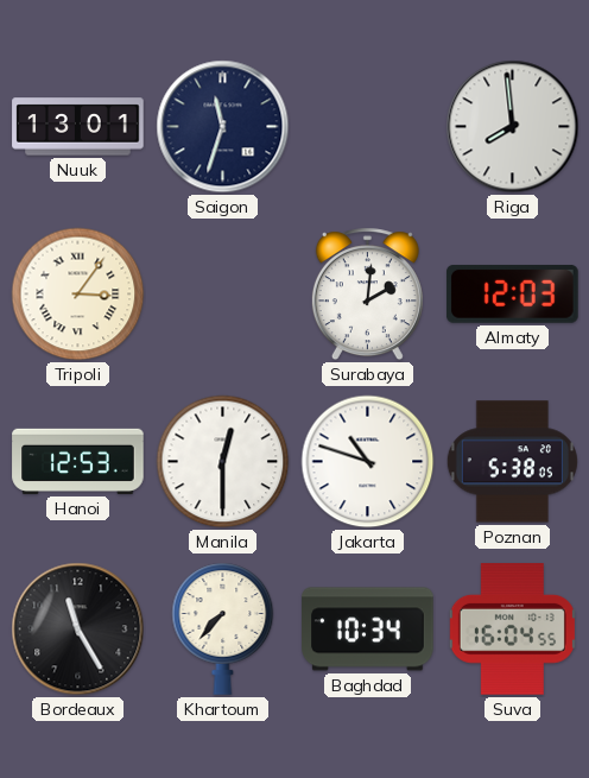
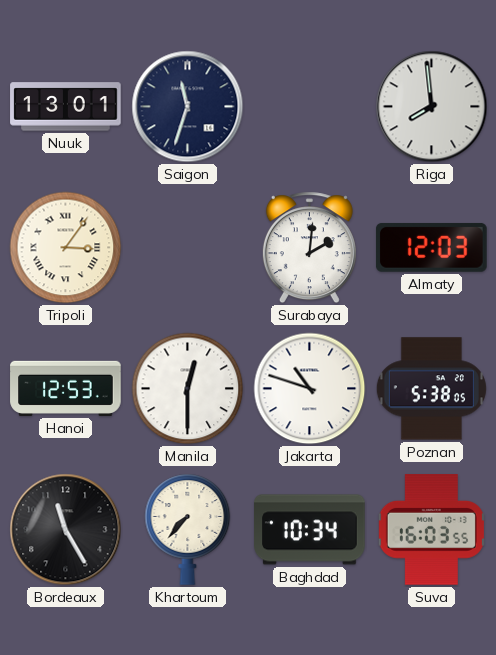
Suva: 16:04 -> 16:03
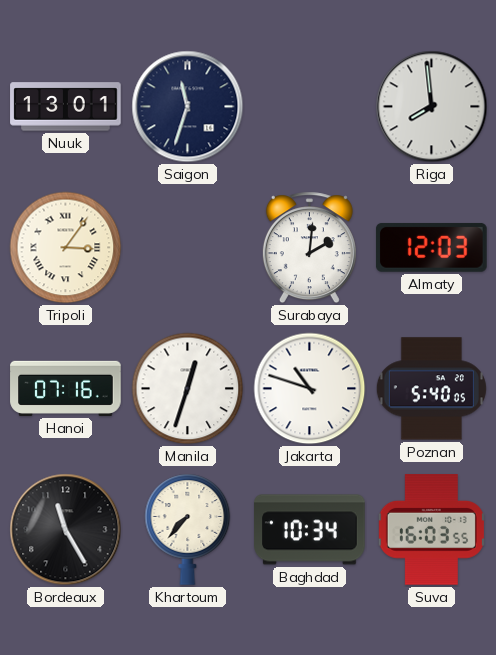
Hanoi: 12:53 -> 07:16
Manila: 12:30 -> 12:33
Poznan: 5:38 -> 5:40
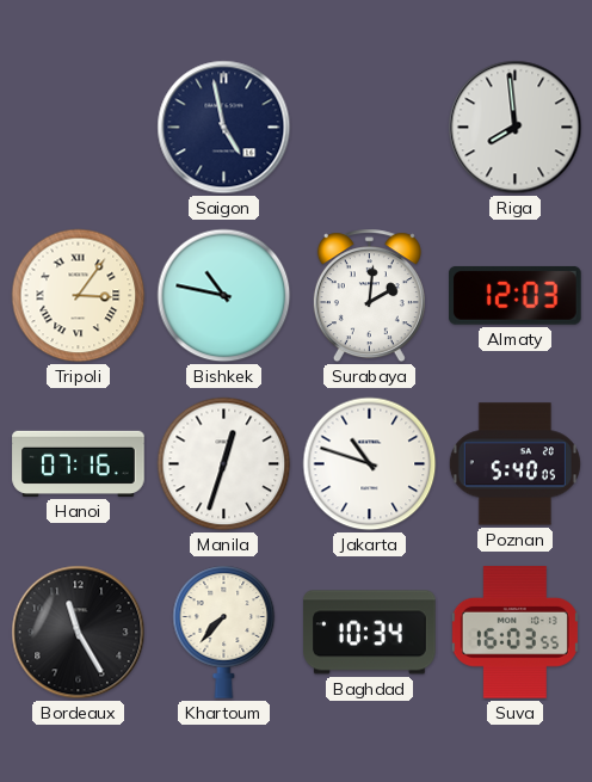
Nuuk: 13:01 -> none
Saigon: 11:33 -> 4:58
Bishkek: none -> 10:47
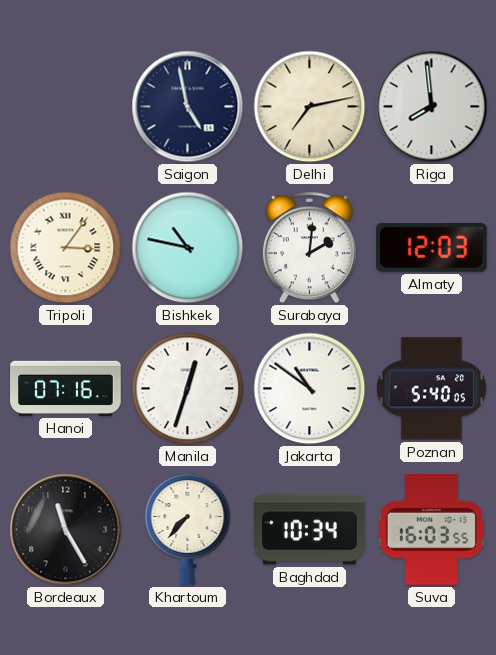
Delhi: none -> 7:13
Jakarta: 10:48 -> 10:51
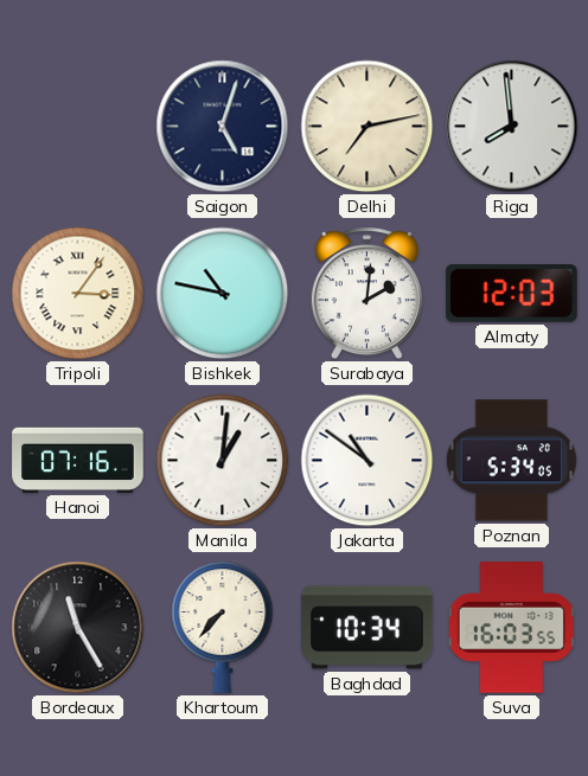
Saigon: 4:58 -> 5:03
Manila: 12:33 -> 1:01
Poznan: 5:40 -> 5:34
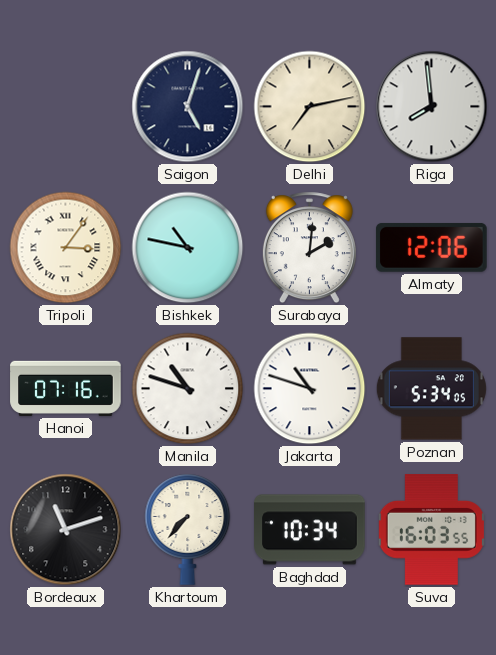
Almaty: 12:03 -> 12:06
Manila: 1:01 -> 10:48
Jakarta: 10:51 -> 10:48
Bordeaux: 11:25 -> 11:12
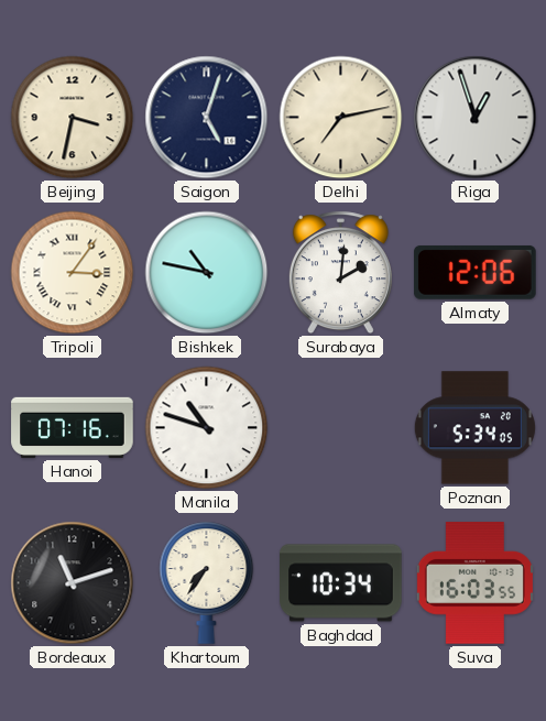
Beijing: none -> 3:32
Riga: 7:59 -> 12:57
Jakarta: 10:48 -> none
Khartoum: 7:37 -> 7:36
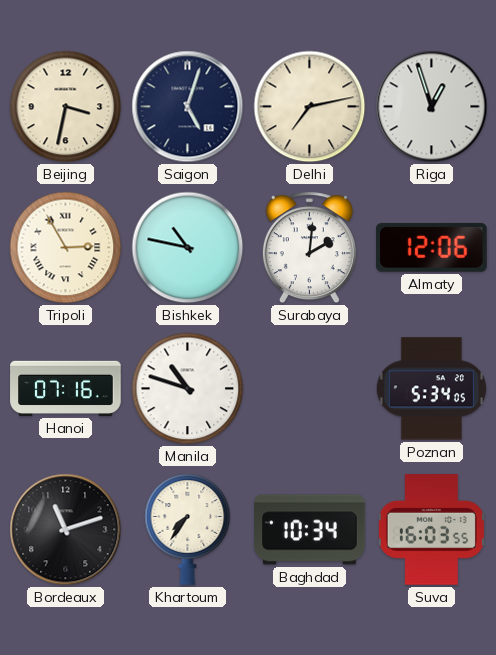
Tripoli: 3:06 -> 2:55
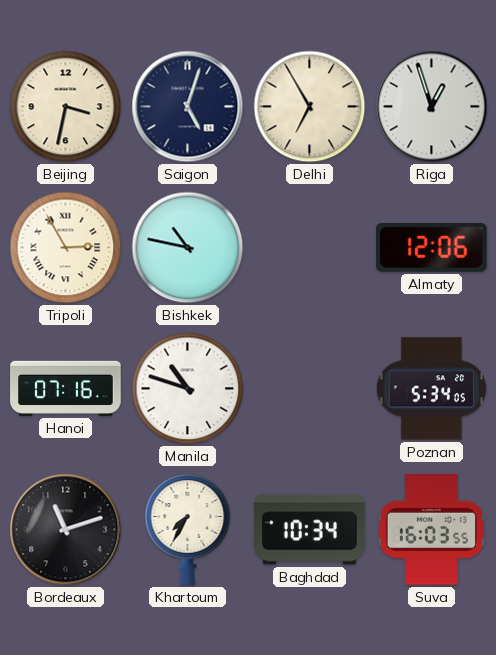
Delhi: 7:13 -> 6:55
Surabaya: 2:01 -> none
Khartoum: 7:36 -> 7:35
